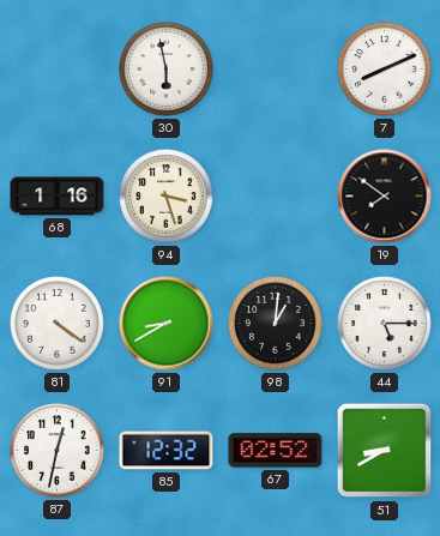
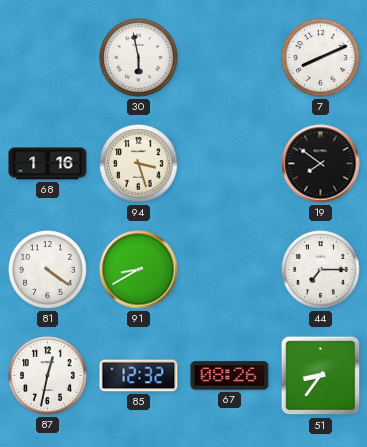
98: 1:01 -> none
44: 5:15 -> 7:15
67: 02:52 -> 08:26
51: 8:40 -> 8:36
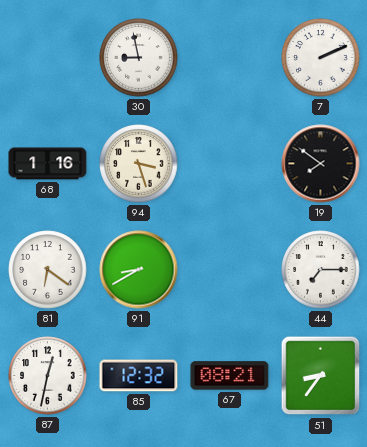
30: 5:58 -> 8:58
7: 8:11 -> 2:11
81: 4:21 -> 6:21
67: 08:26 -> 08:21
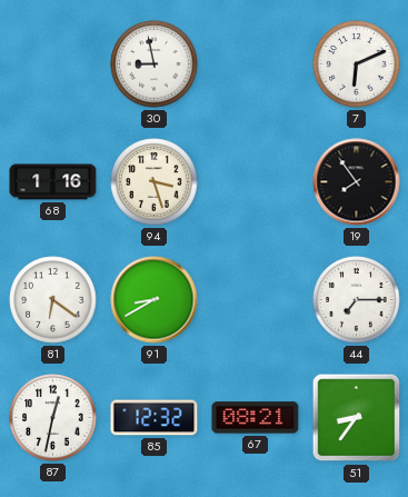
7: 2:11 -> 6:11
19: 7:51 -> 7:54
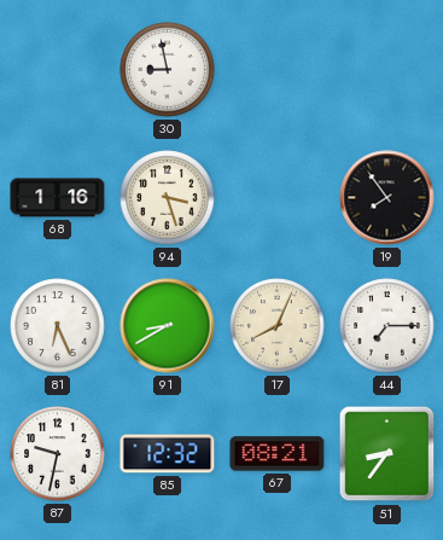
7: 6:11 -> none
81: 6:21 -> 6:26
17: none -> 8:04
87: 12:32 -> 9:32
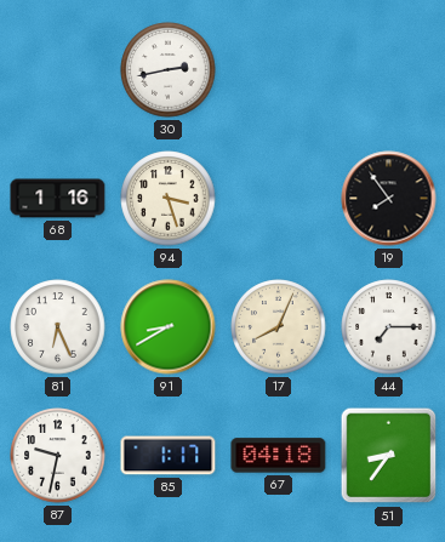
30: 8:58 -> 2:43
85: 12:32 -> 1:17
67: 08:21 -> 04:18
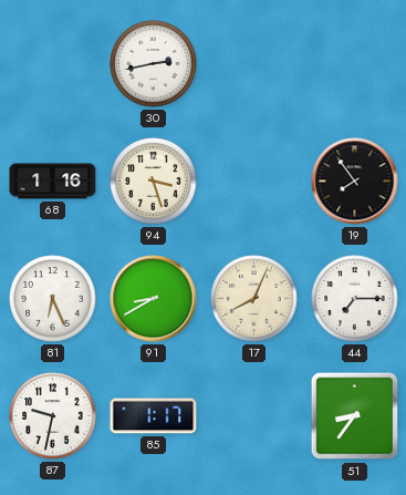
67: 04:18 -> none
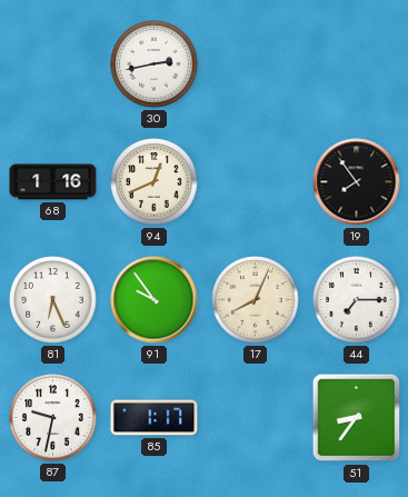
94: 3:27 -> 12:41
91: 8:40 -> 9:54
